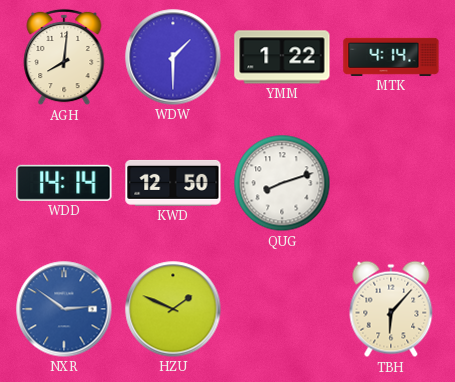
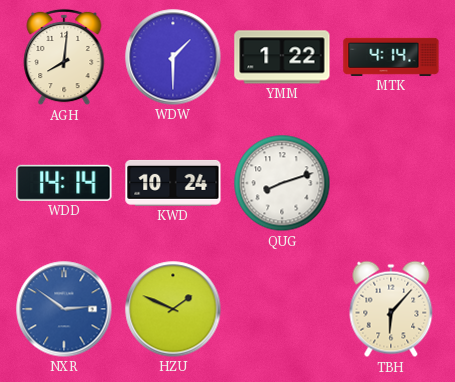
KWD: 12:50 -> 10:24
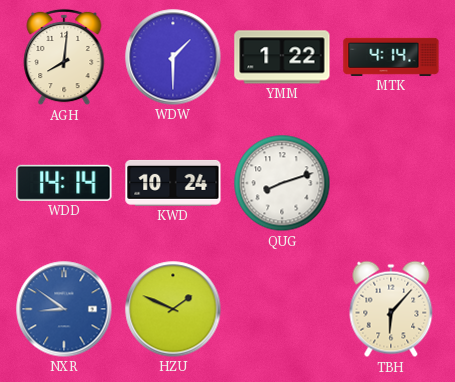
NXR: 2:51 -> 8:51
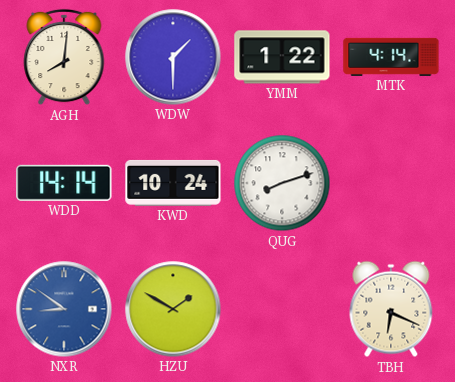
HZU: 1:49 -> 1:50
TBH: 6:07 -> 6:19
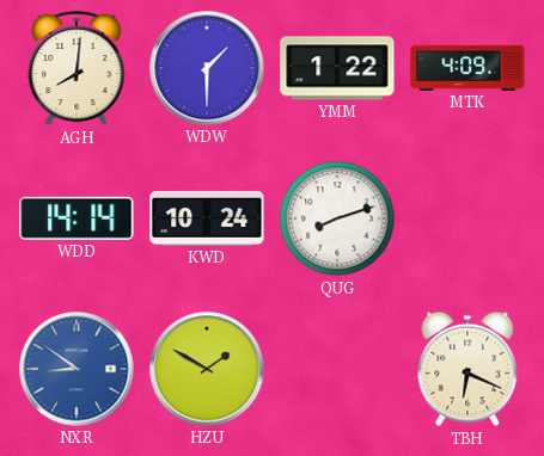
MTK: 4:14 -> 4:09
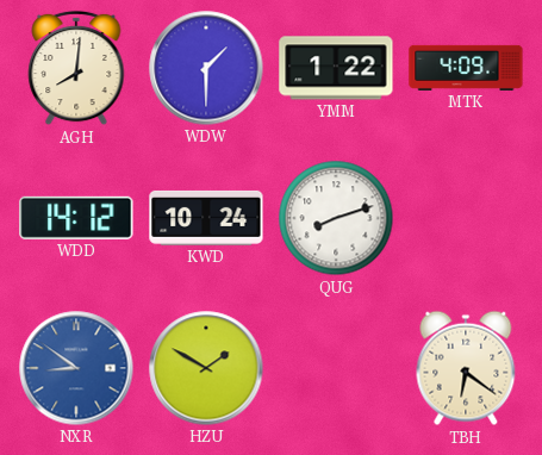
WDD: 14:14 -> 14:12
TBH: 6:19 -> 6:21
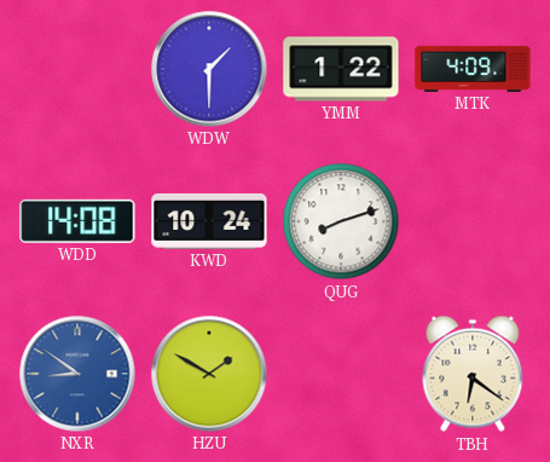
AGH: 8:01 -> none
WDD: 14:12 -> 14:08
